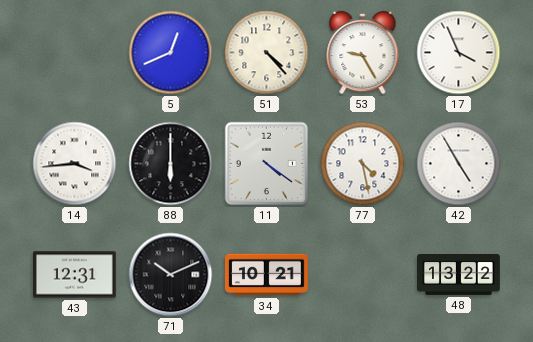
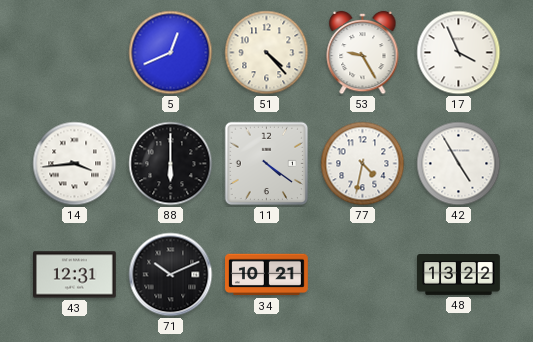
77: 4:28 -> 4:32
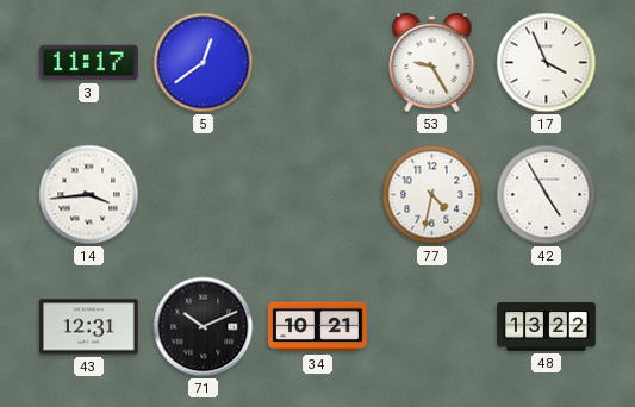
3: none -> 11:17
5: 12:41 -> 12:39
51: 4:23 -> none
88: 6:00 -> none
11: 4:21 -> none
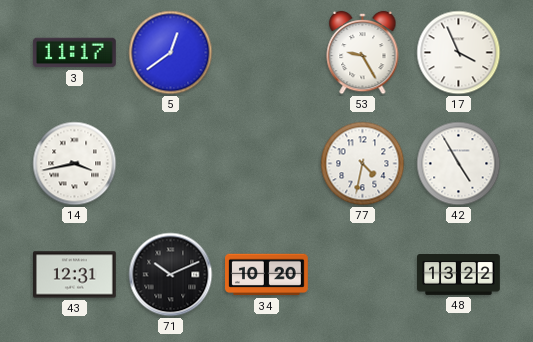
14: 3:44 -> 3:43
34: 10:21 -> 10:20
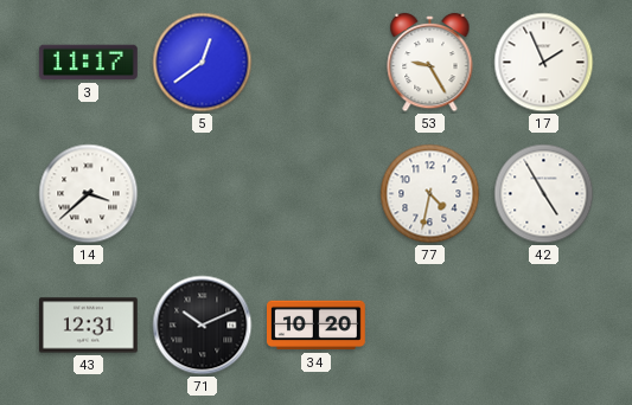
17: 3:56 -> 1:56
14: 3:43 -> 3:38
48: 13:22 -> none
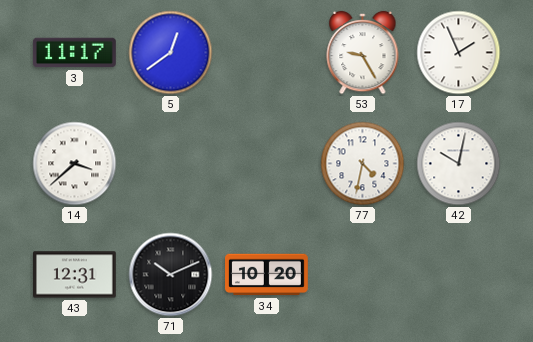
42: 4:55 -> 10:02
